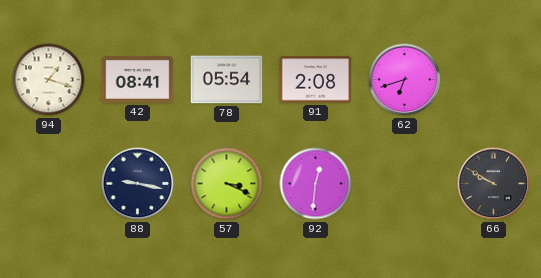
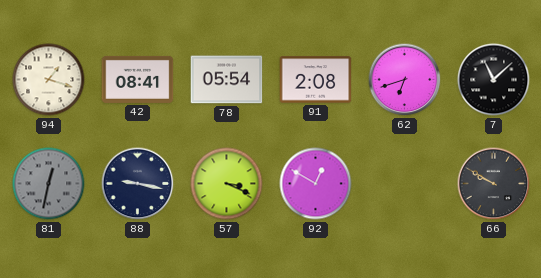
7: none -> 11:08
81: none -> 12:32
92: 12:31 -> 12:50
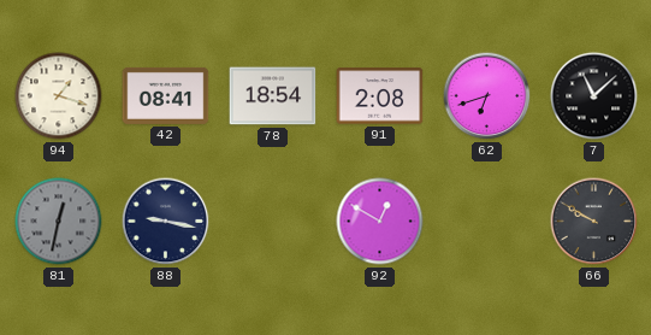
78: 05:54 -> 18:54
57: 3:19 -> none
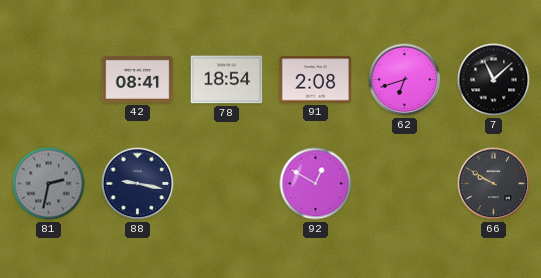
94: 1:18 -> none
81: 12:32 -> 2:32
